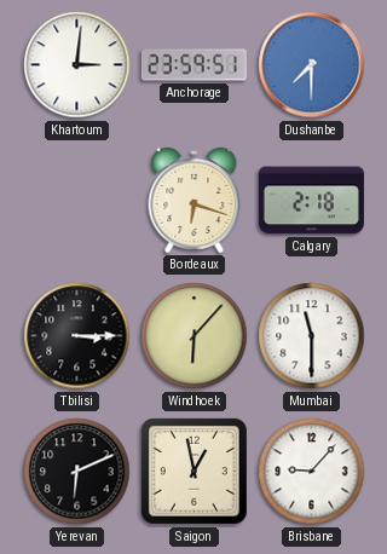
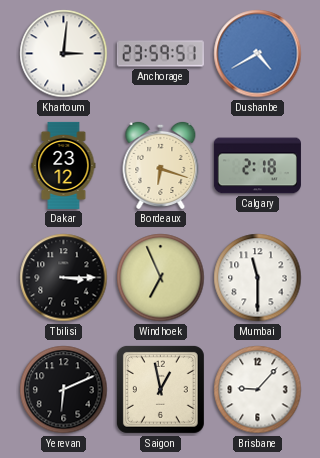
Dushanbe: 7:30 -> 4:40
Dakar: none -> 23:12
Windhoek: 6:07 -> 6:56
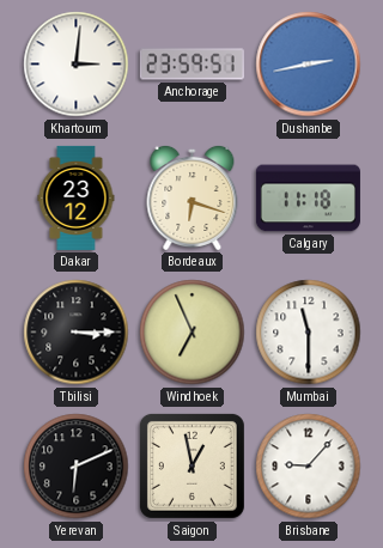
Dushanbe: 4:40 -> 2:43
Calgary: 2:18 -> 11:18
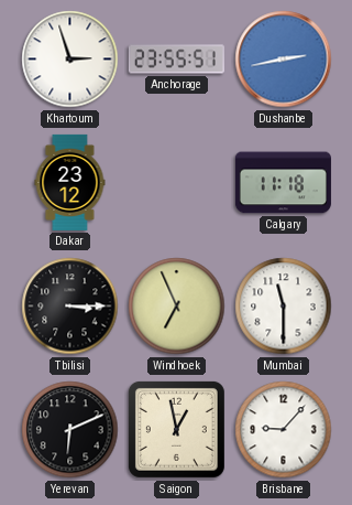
Khartoum: 3:01 -> 2:57
Anchorage: 23:59 -> 23:55
Bordeaux: 6:18 -> none
